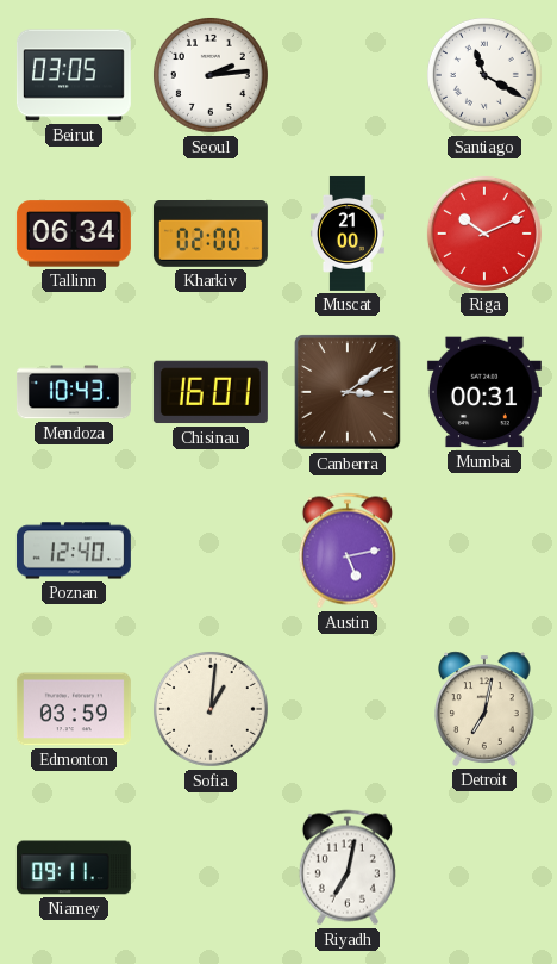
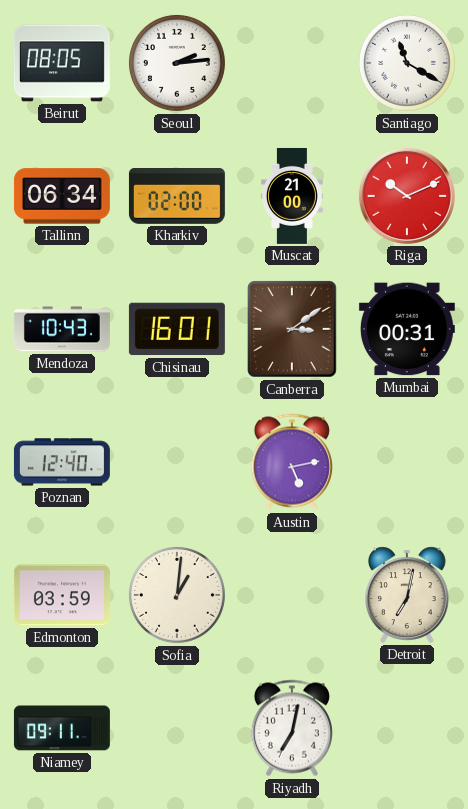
Beirut: 03:05 -> 08:05
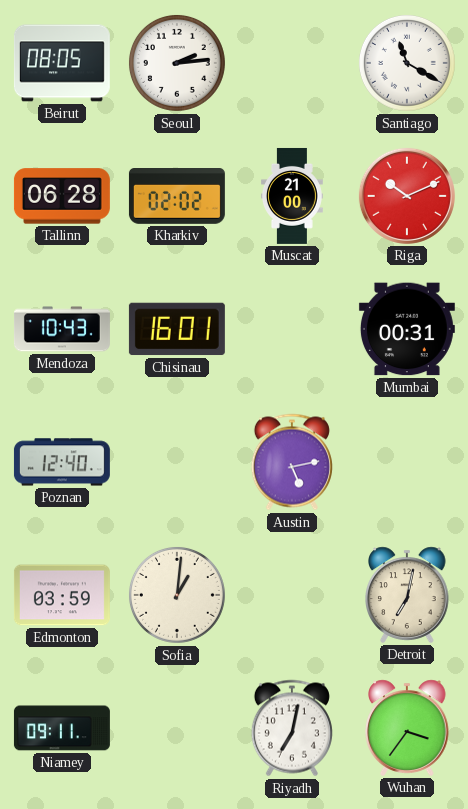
Tallinn: 06:34 -> 06:28
Kharkiv: 02:00 -> 02:02
Canberra: 3:09 -> none
Wuhan: none -> 3:36
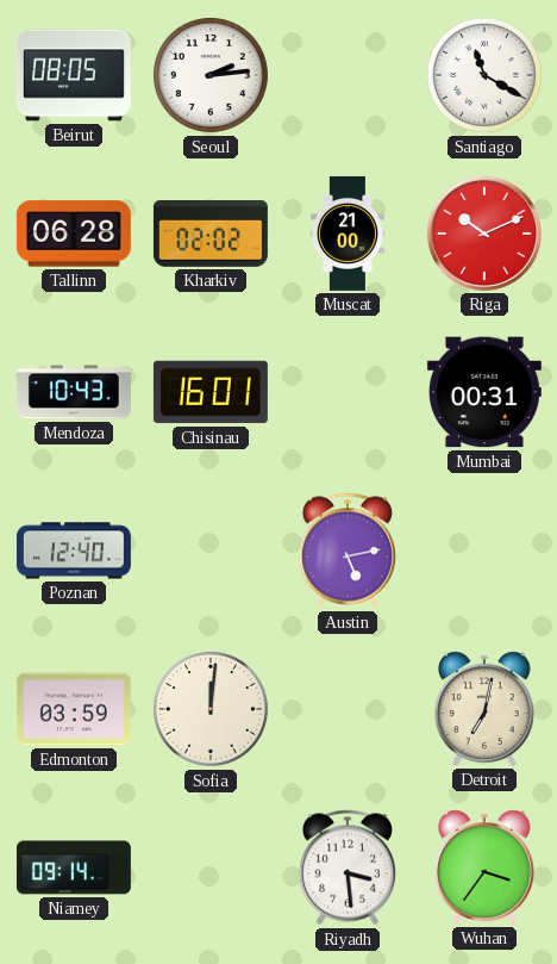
Sofia: 1:01 -> 12:01
Niamey: 09:11 -> 09:14
Riyadh: 7:02 -> 3:29
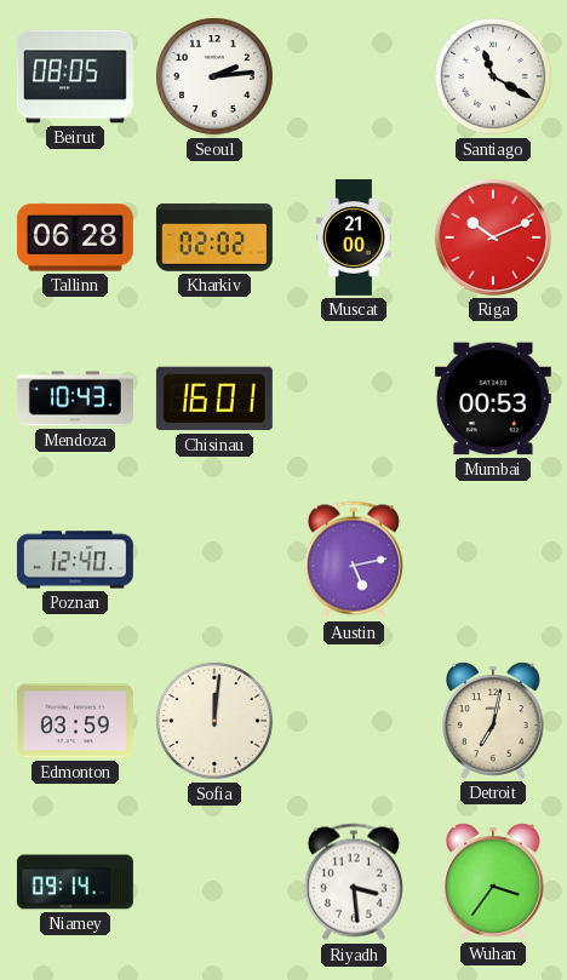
Mumbai: 00:31 -> 00:53
